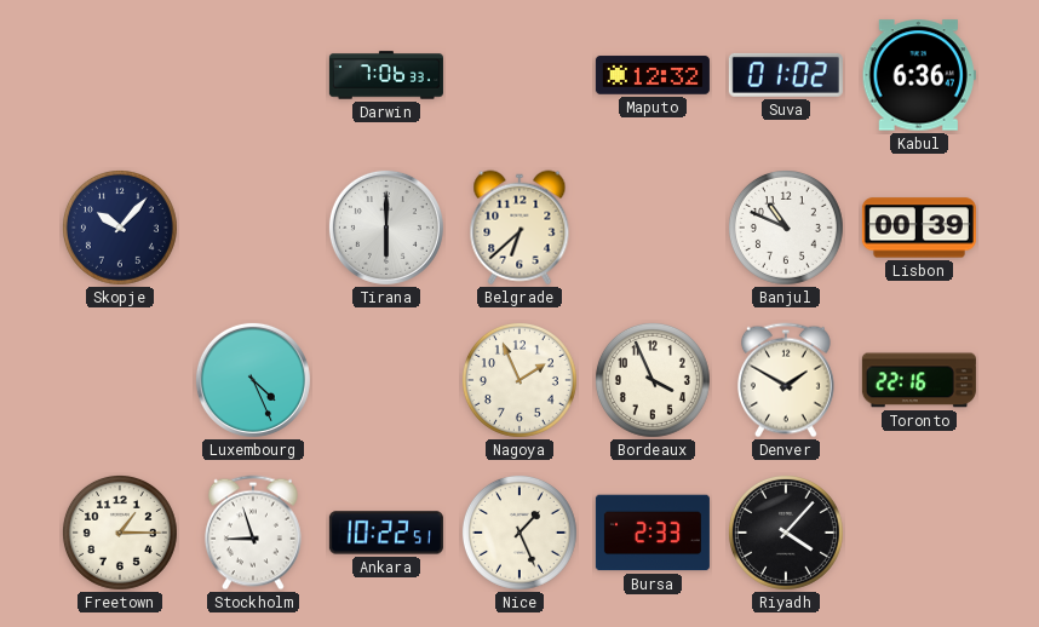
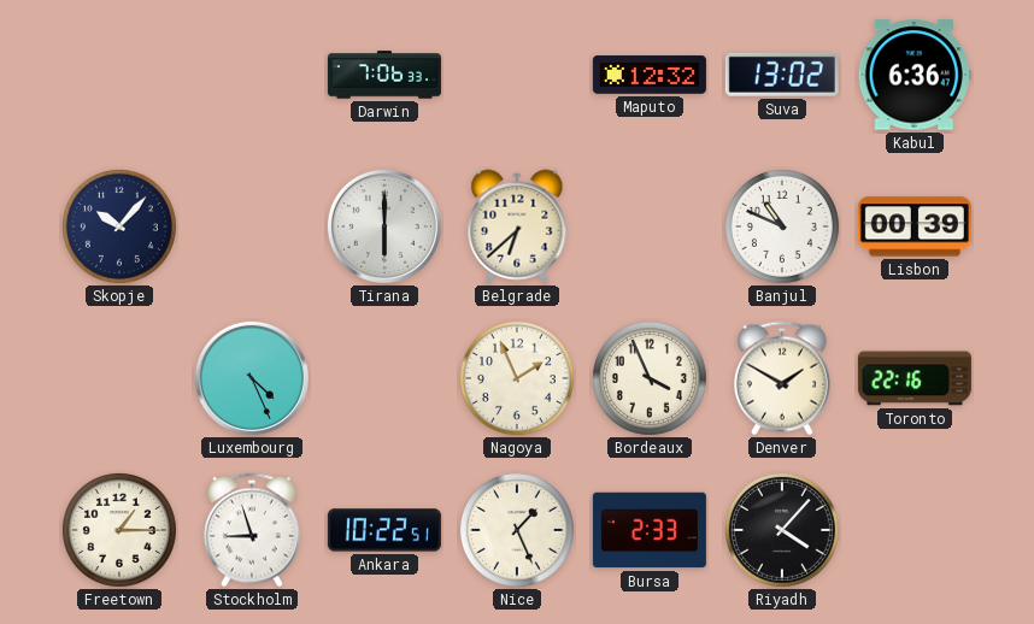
Suva: 01:02 -> 13:02
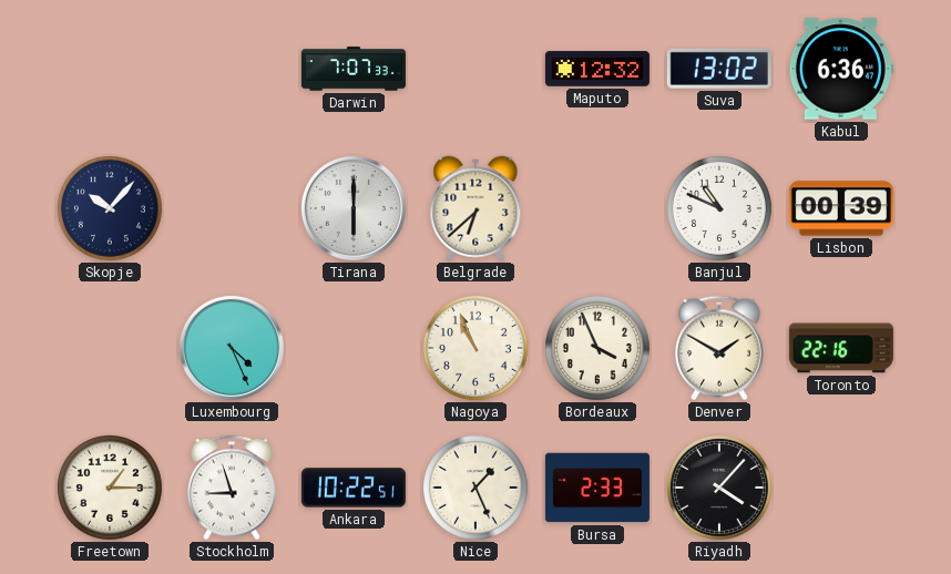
Darwin: 7:06 -> 7:07
Nagoya: 1:56 -> 10:56
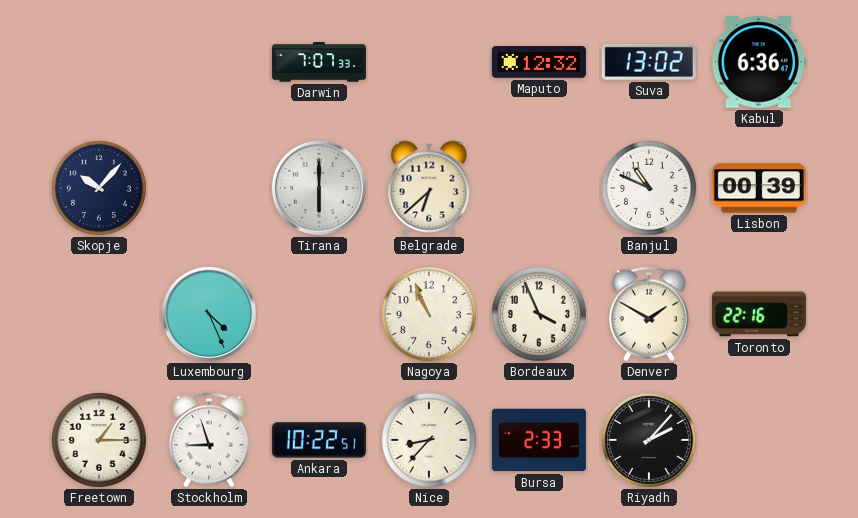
Nice: 1:26 -> 8:37
Riyadh: 4:07 -> 2:07
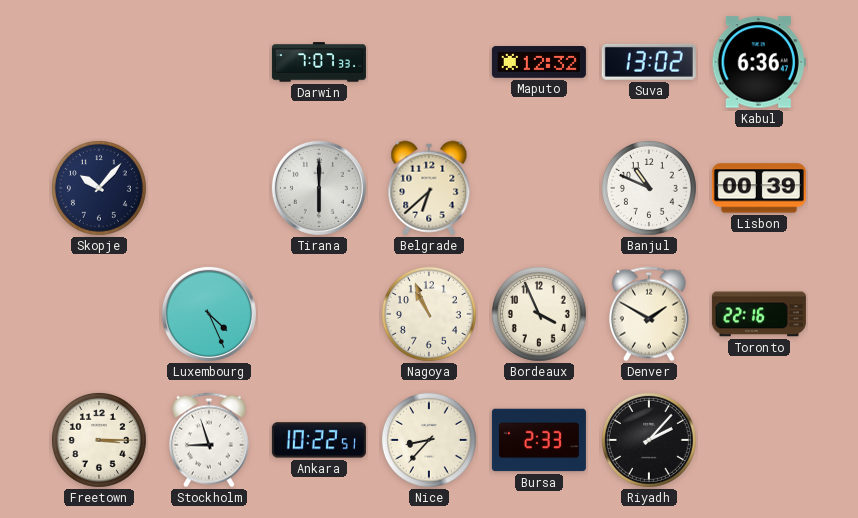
Freetown: 1:15 -> 3:15
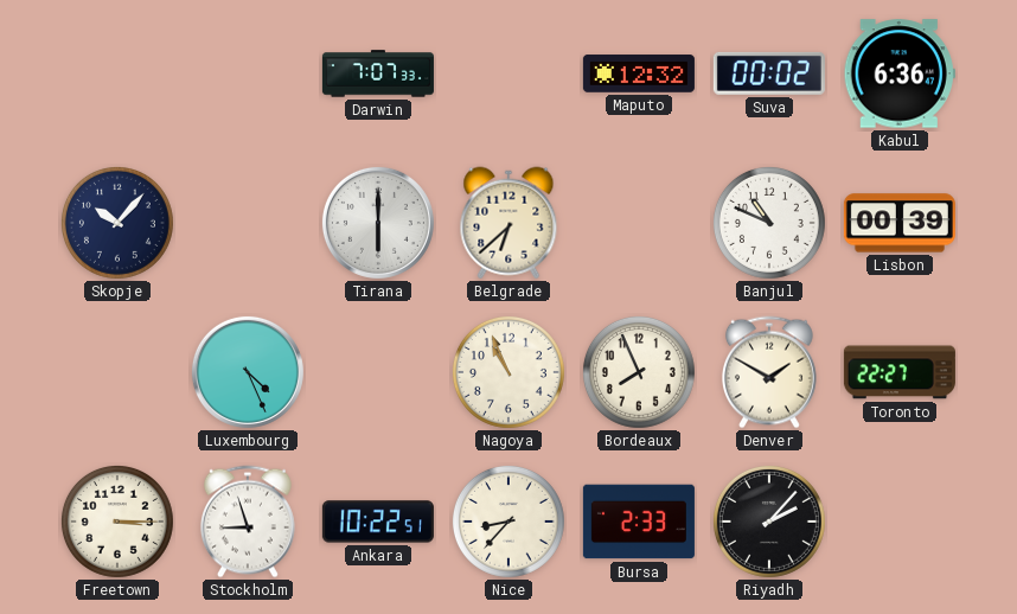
Suva: 13:02 -> 00:02
Bordeaux: 3:56 -> 7:56
Toronto: 22:16 -> 22:27
